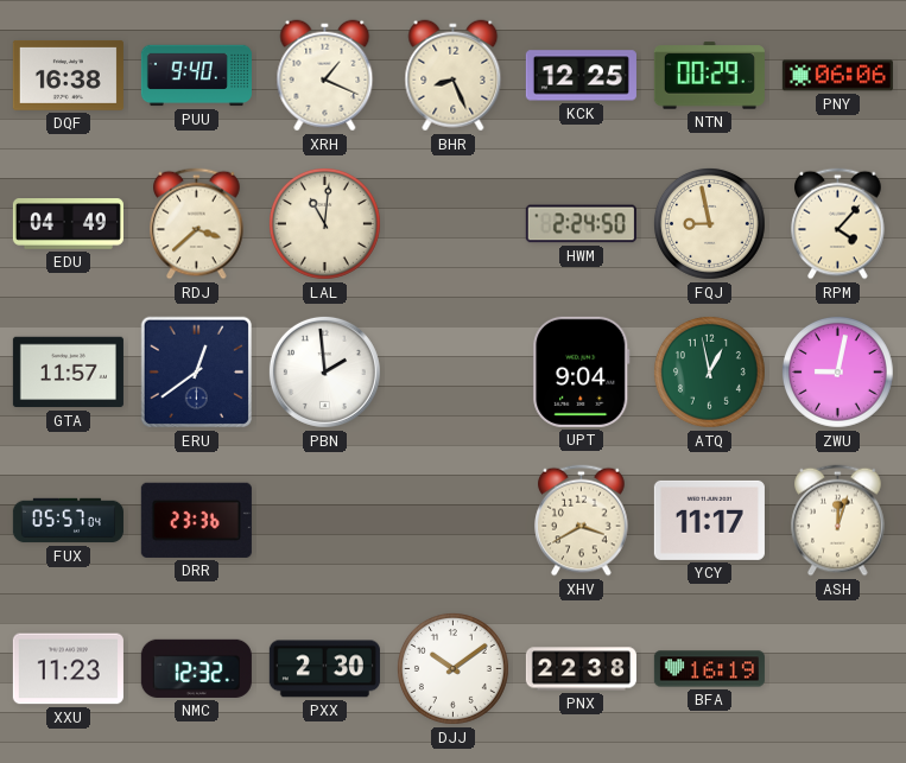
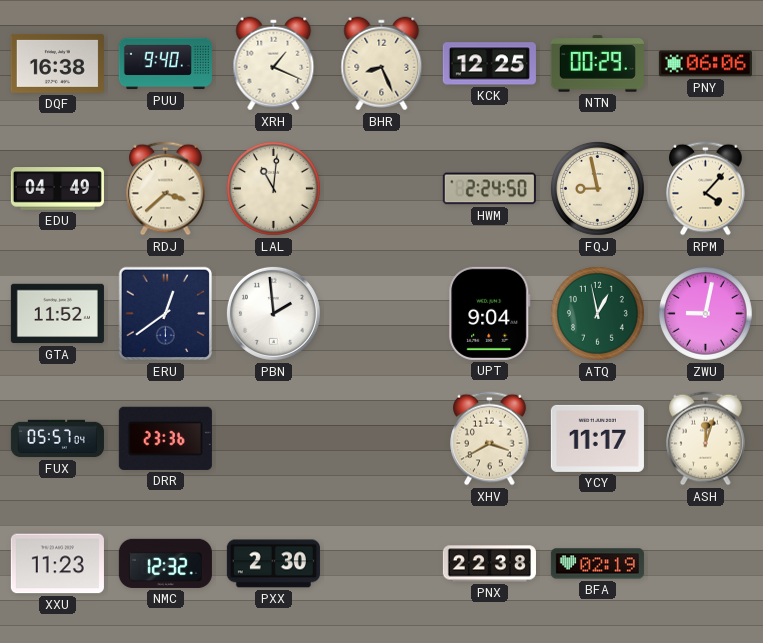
GTA: 11:57 -> 11:52
DJJ: 10:09 -> none
BFA: 16:19 -> 02:19
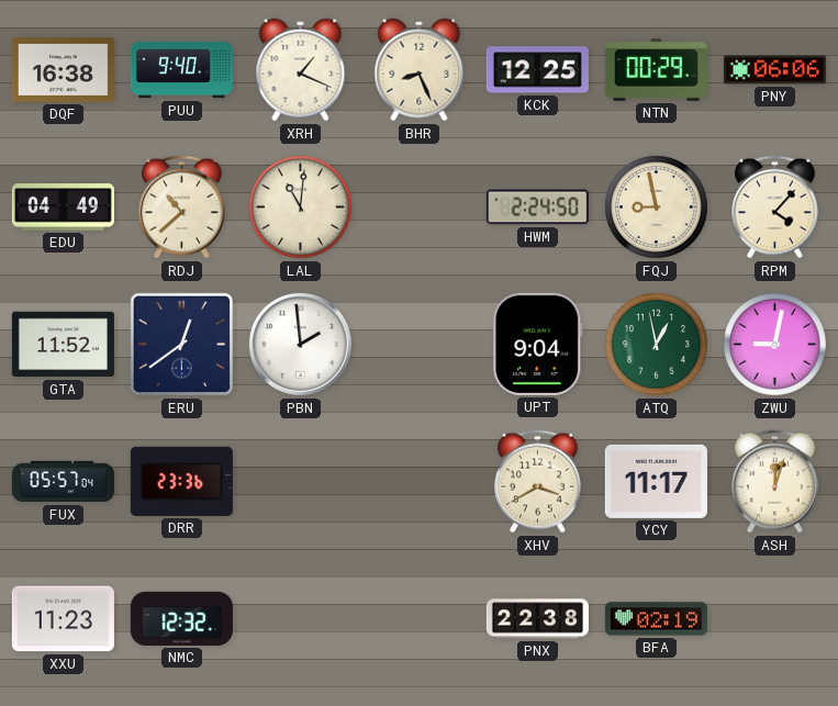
RDJ: 3:38 -> 10:38
PXX: 2:30 -> none
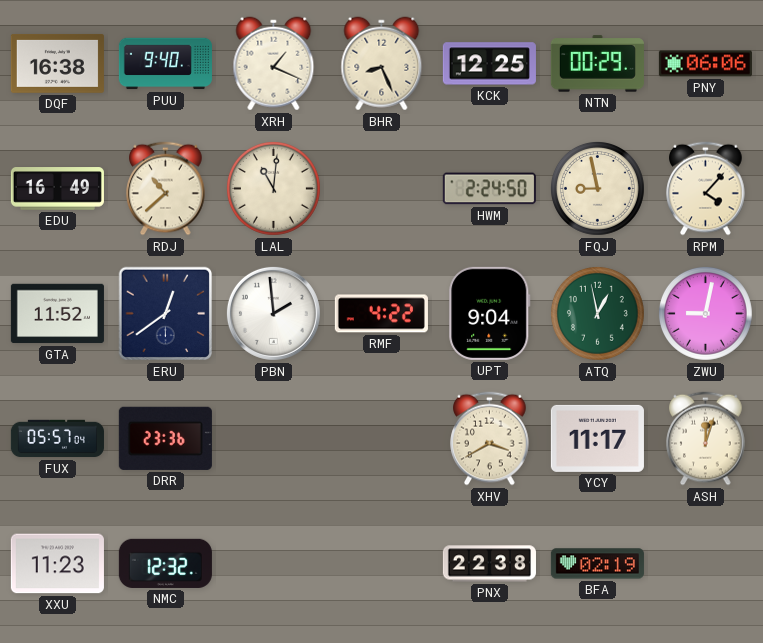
EDU: 04:49 -> 16:49
RMF: none -> 4:22
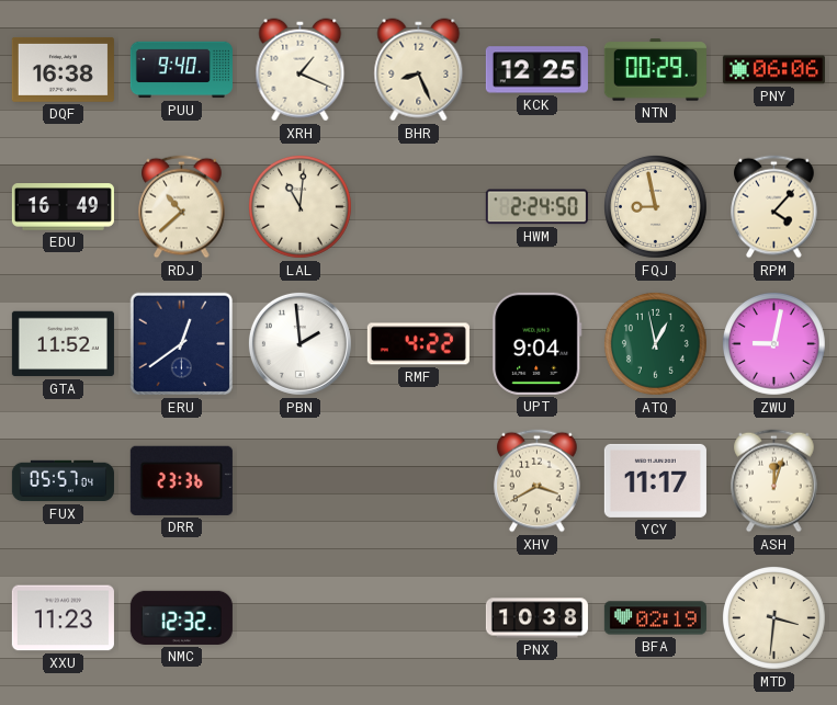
PNX: 22:38 -> 10:38
MTD: none -> 3:31
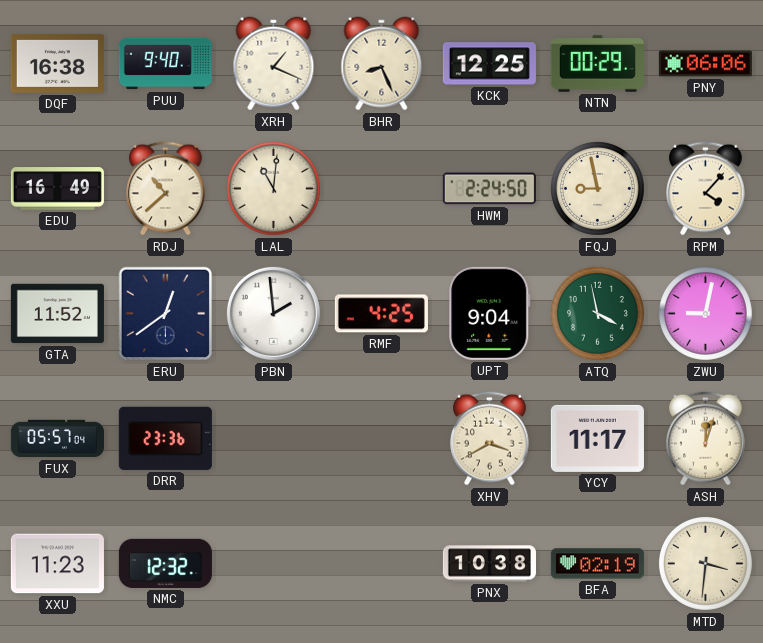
RMF: 4:22 -> 4:25
ATQ: 12:58 -> 3:58
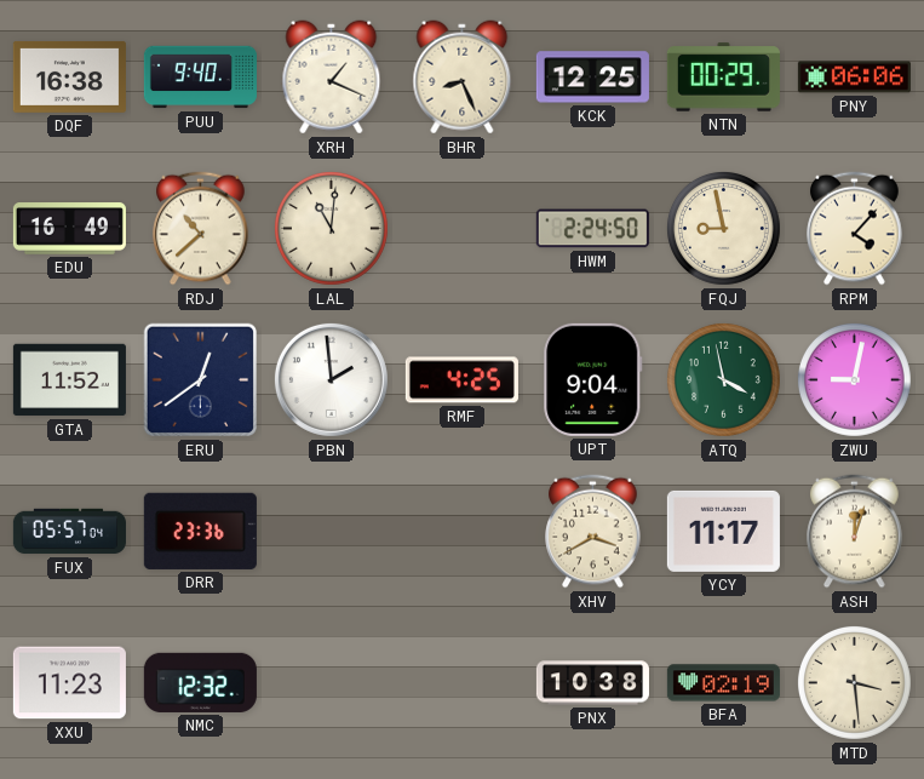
MTD: 3:31 -> 3:29
